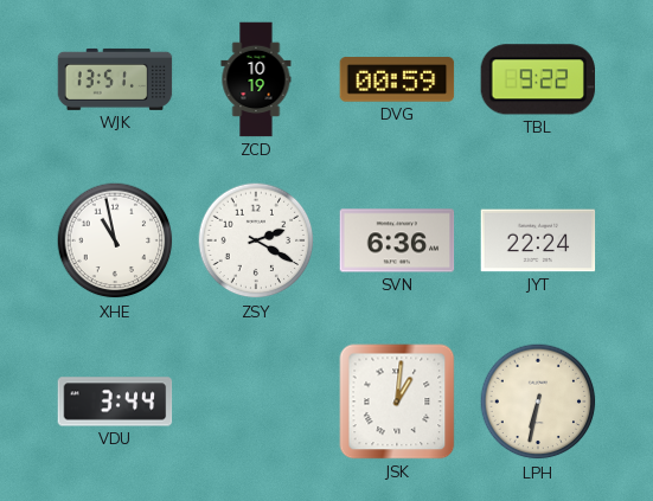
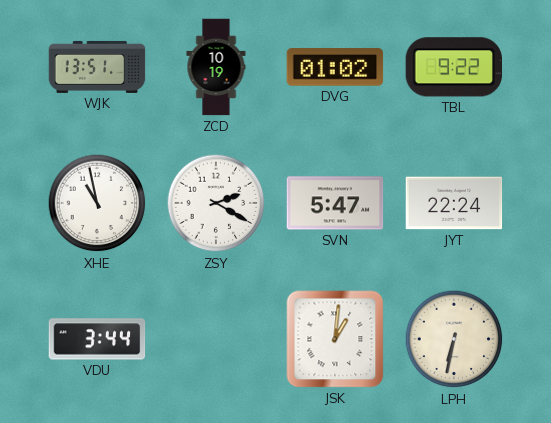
DVG: 00:59 -> 01:02
SVN: 6:36 -> 5:47
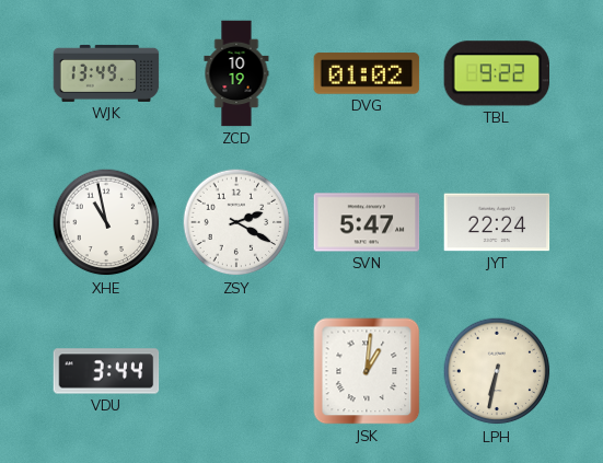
WJK: 13:51 -> 13:49
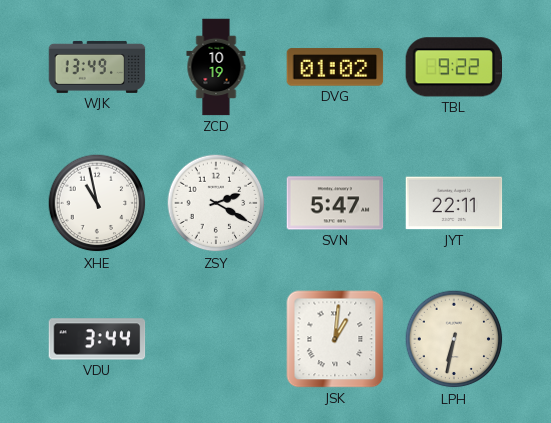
JYT: 22:24 -> 22:11
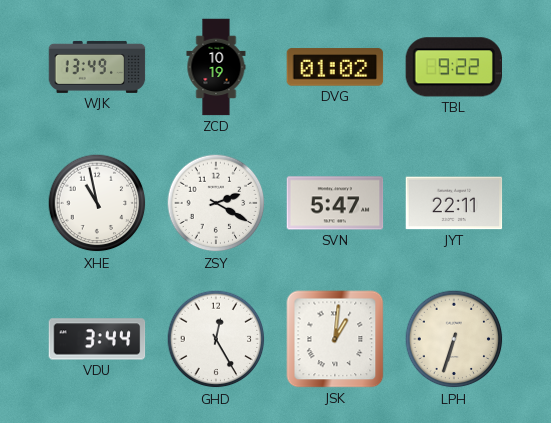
GHD: none -> 12:25
LPH: 6:32 -> 6:33
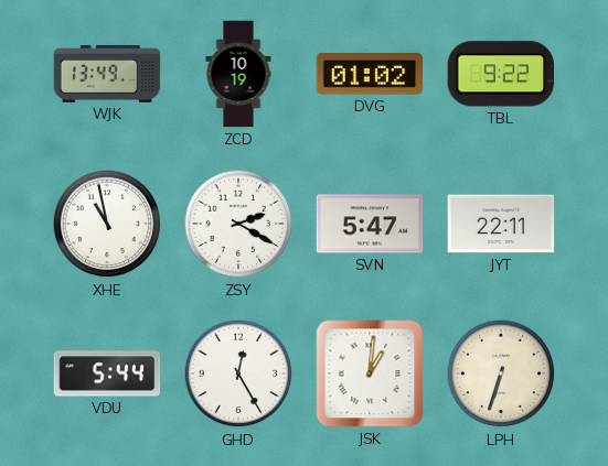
VDU: 3:44 -> 5:44
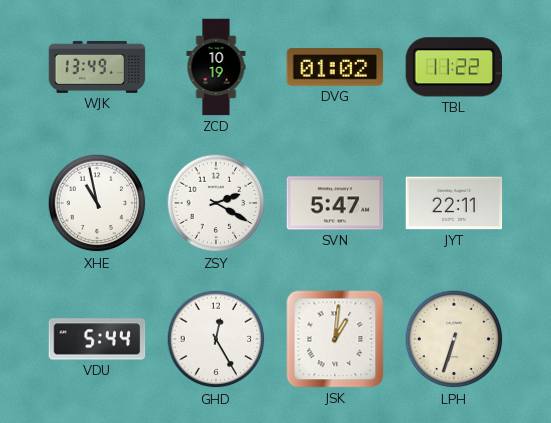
TBL: 9:22 -> 11:22
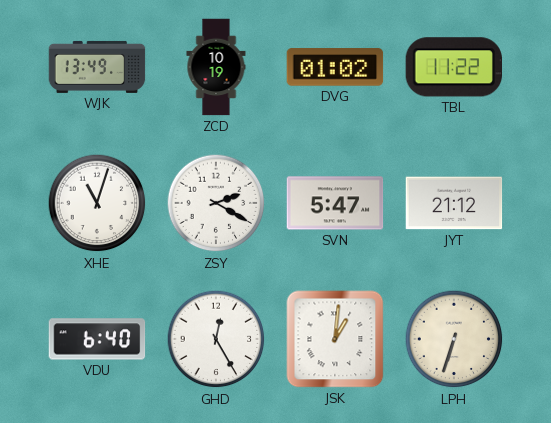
XHE: 10:58 -> 11:03
JYT: 22:11 -> 21:12
VDU: 5:44 -> 6:40
